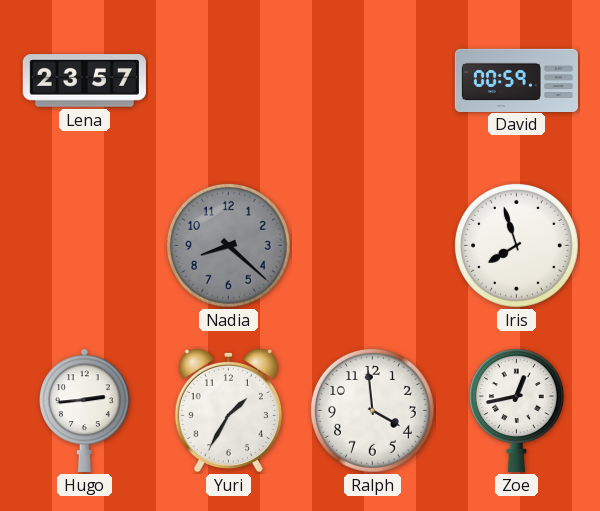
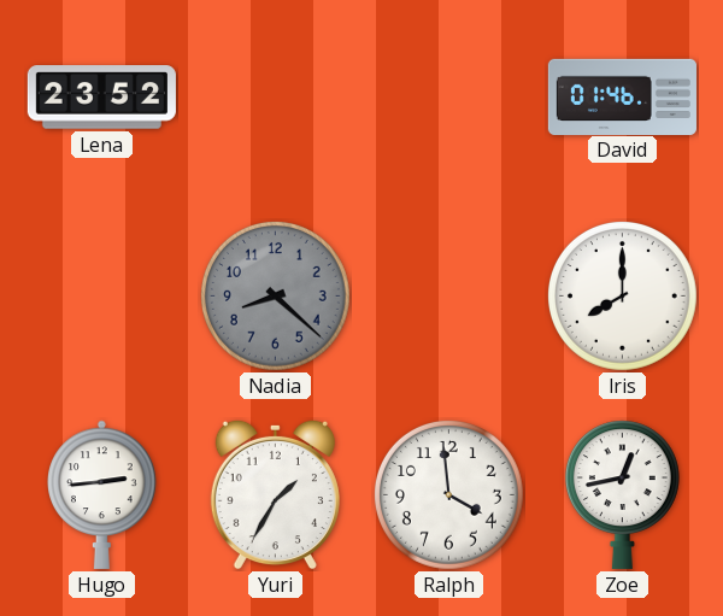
Lena: 23:57 -> 23:52
David: 00:59 -> 01:46
Iris: 7:57 -> 8:00
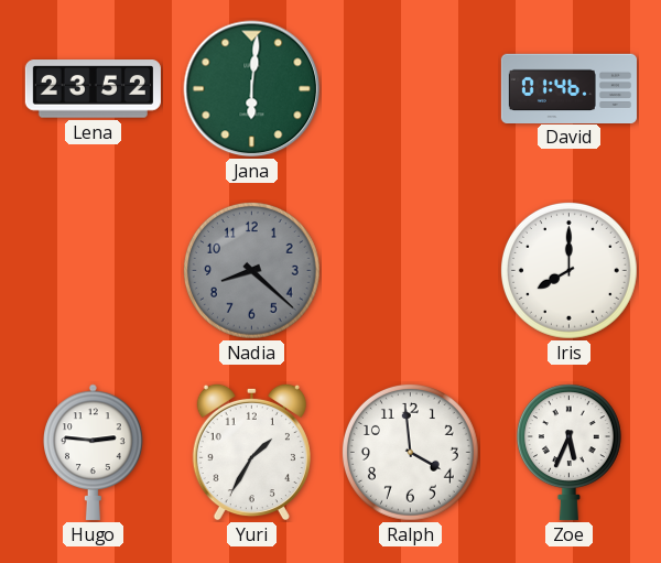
Jana: none -> 6:01
Hugo: 2:44 -> 2:46
Zoe: 12:43 -> 5:34
